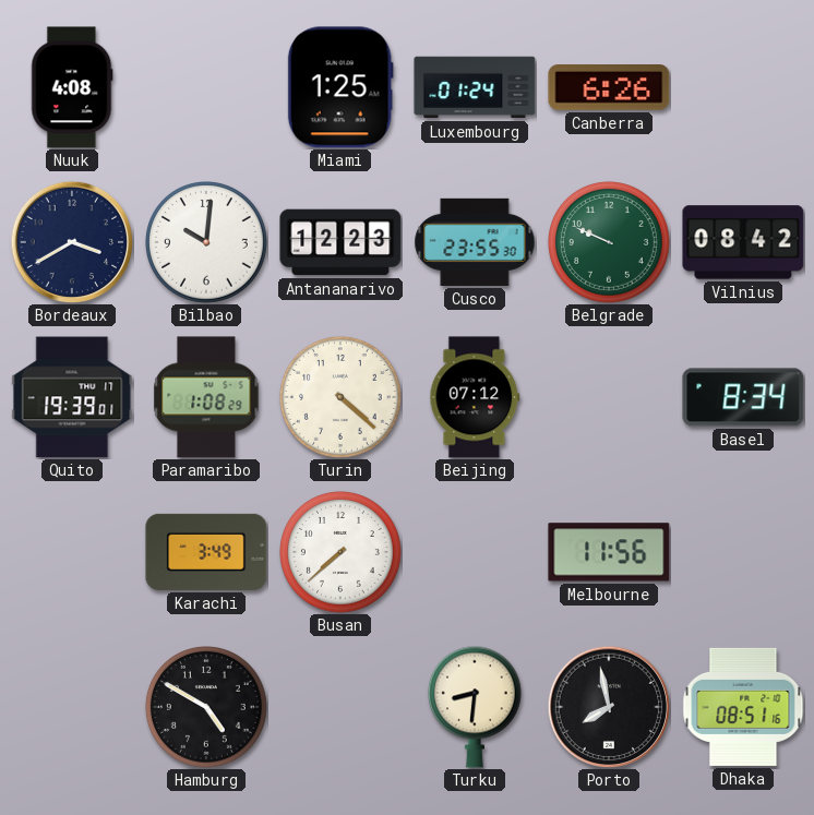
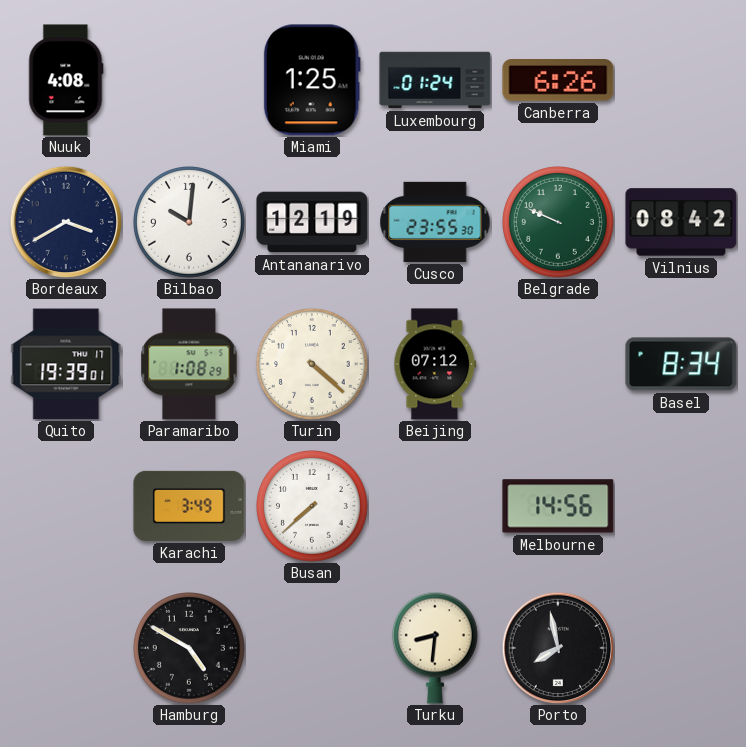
Antananarivo: 12:23 -> 12:19
Melbourne: 11:56 -> 14:56
Dhaka: 08:51 -> none
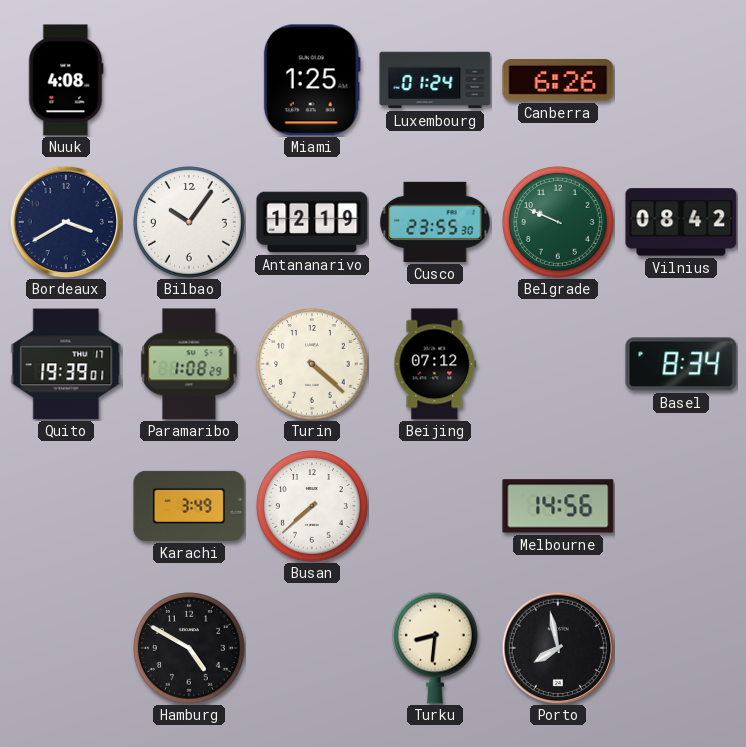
Bilbao: 10:01 -> 10:06
